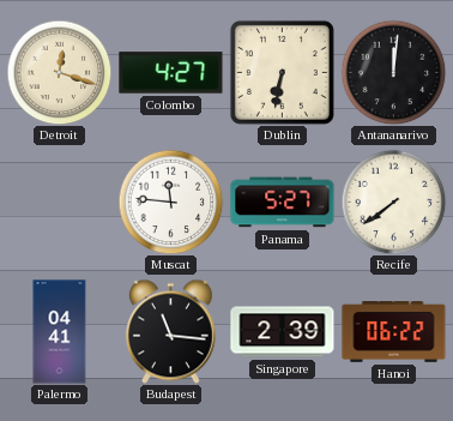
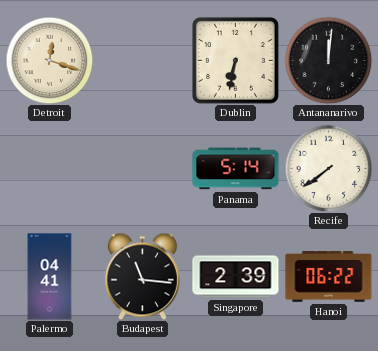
Colombo: 4:27 -> none
Muscat: 11:46 -> none
Panama: 5:27 -> 5:14
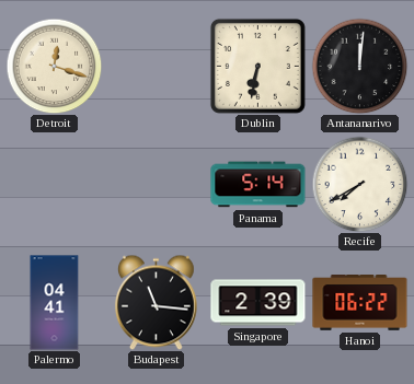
Recife: 7:39 -> 7:40
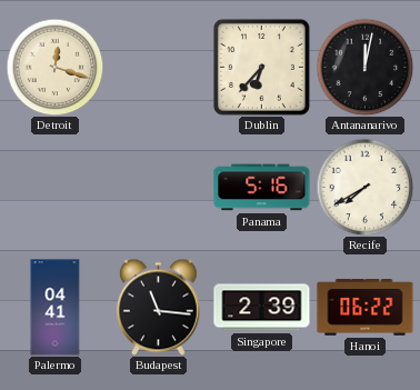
Dublin: 6:32 -> 6:37
Antananarivo: 12:01 -> 12:02
Panama: 5:14 -> 5:16
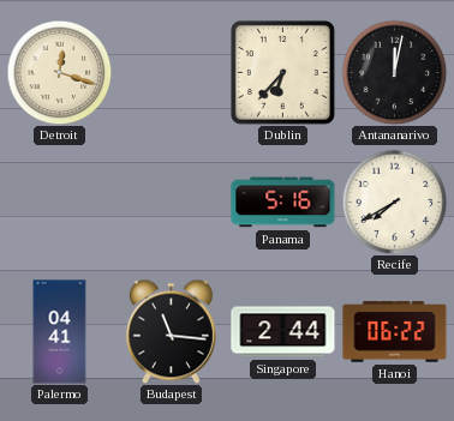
Singapore: 2:39 -> 2:44
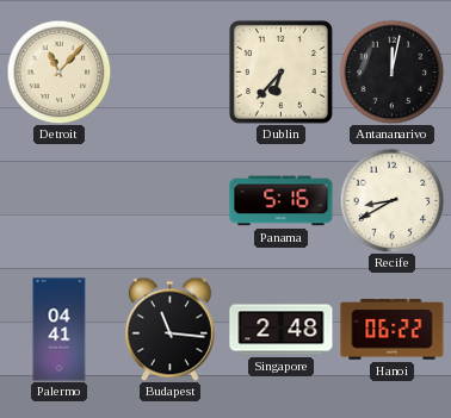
Detroit: 12:18 -> 11:07
Recife: 7:40 -> 8:40
Singapore: 2:44 -> 2:48
